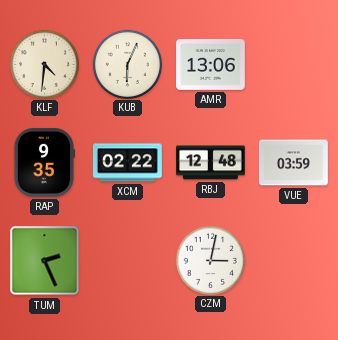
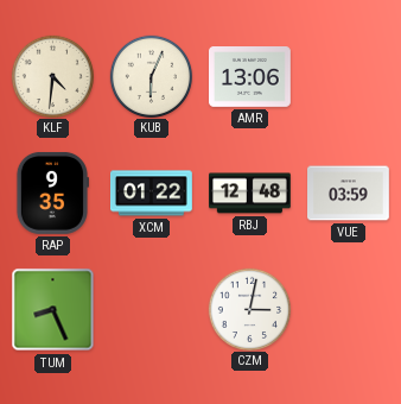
XCM: 02:22 -> 01:22
TUM: 2:26 -> 8:26
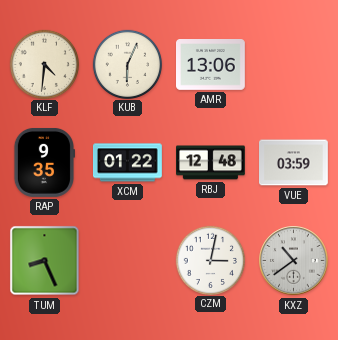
KXZ: none -> 10:39
